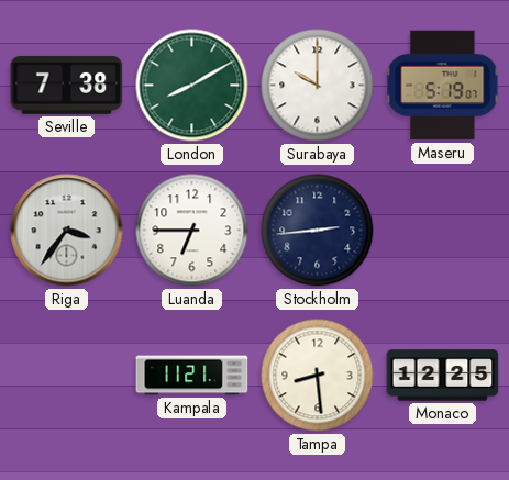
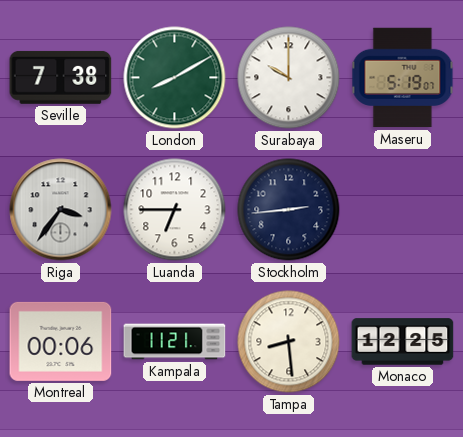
Montreal: none -> 00:06
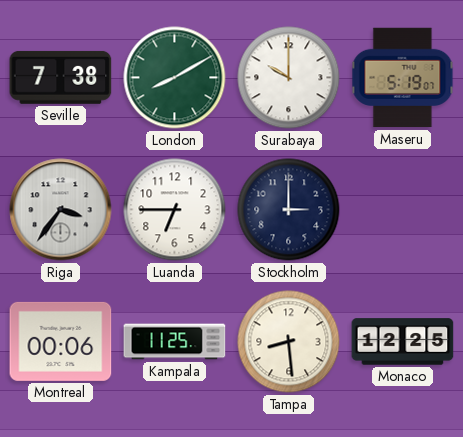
Stockholm: 2:44 -> 3:00
Kampala: 11:21 -> 11:25
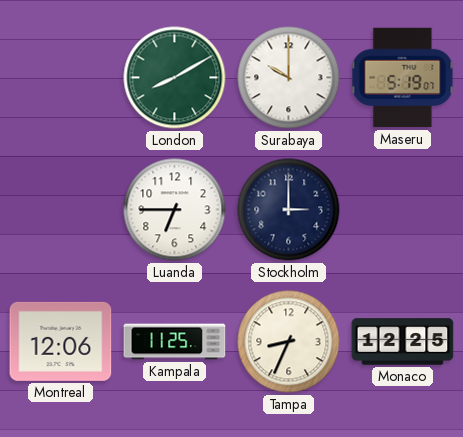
Seville: 7:38 -> none
Riga: 3:36 -> none
Montreal: 00:06 -> 12:06
Tampa: 8:29 -> 8:34
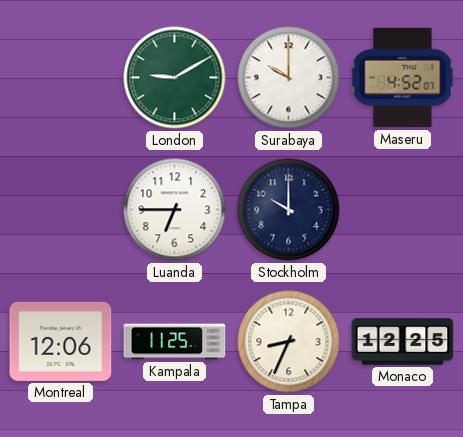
London: 8:10 -> 9:10
Maseru: 5:19 -> 4:52
Stockholm: 3:00 -> 10:00
